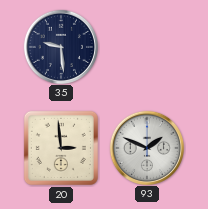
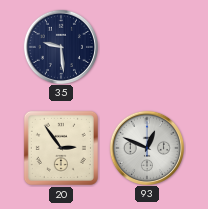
20: 2:59 -> 2:54
93: 1:49 -> 12:49
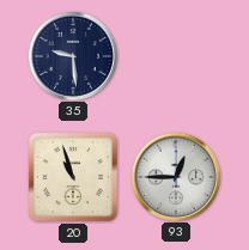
20: 2:54 -> 10:57
93: 12:49 -> 12:45
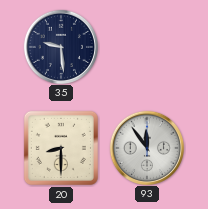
20: 10:57 -> 8:30
93: 12:45 -> 11:54
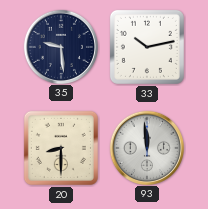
33: none -> 10:13
93: 11:54 -> 11:59
